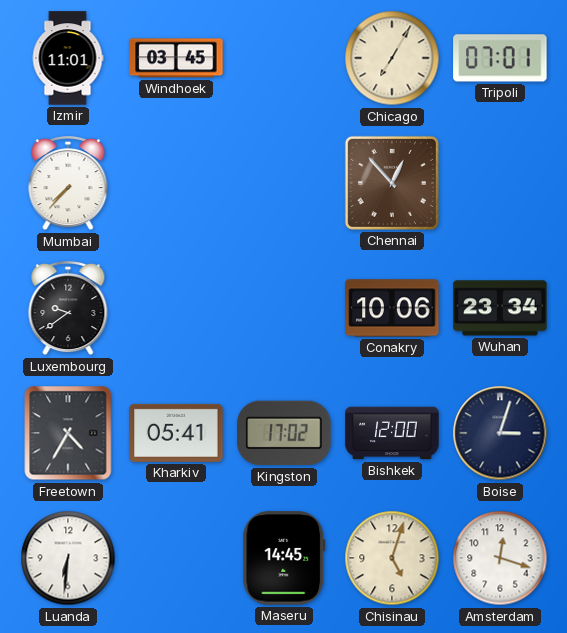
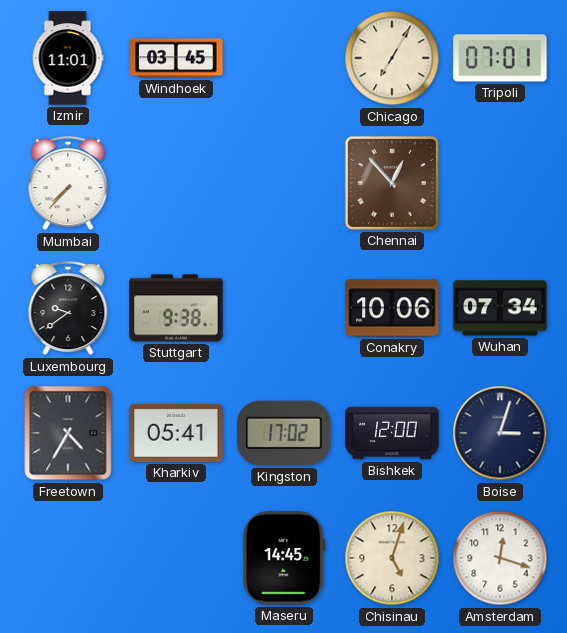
Stuttgart: none -> 9:38
Wuhan: 23:34 -> 07:34
Luanda: 6:31 -> none
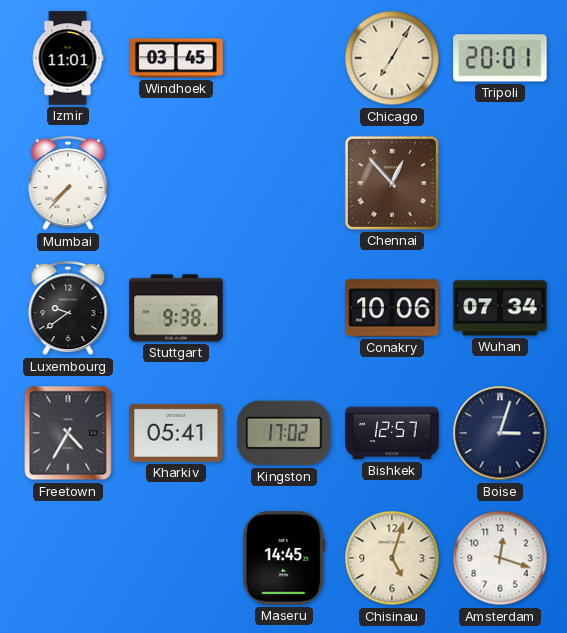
Tripoli: 07:01 -> 20:01
Bishkek: 12:00 -> 12:57
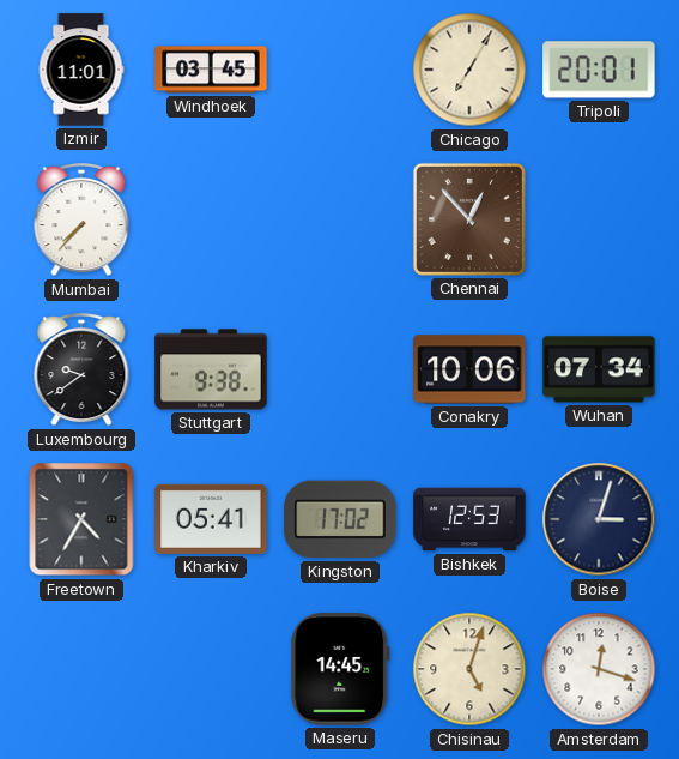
Bishkek: 12:57 -> 12:53
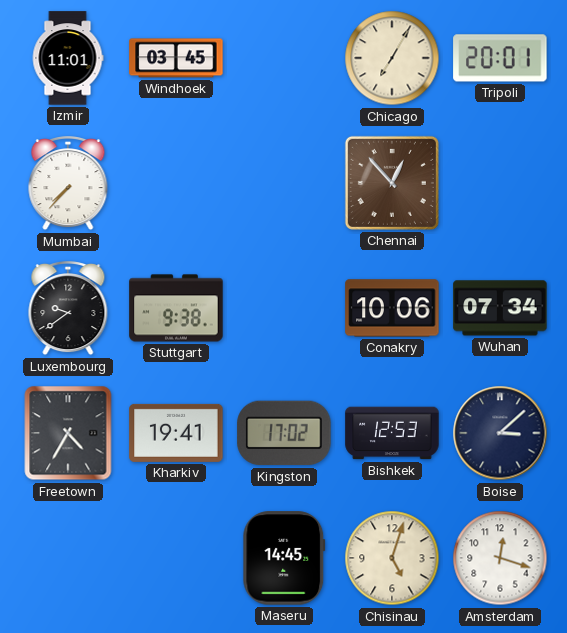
Kharkiv: 05:41 -> 19:41
Boise: 3:03 -> 3:08
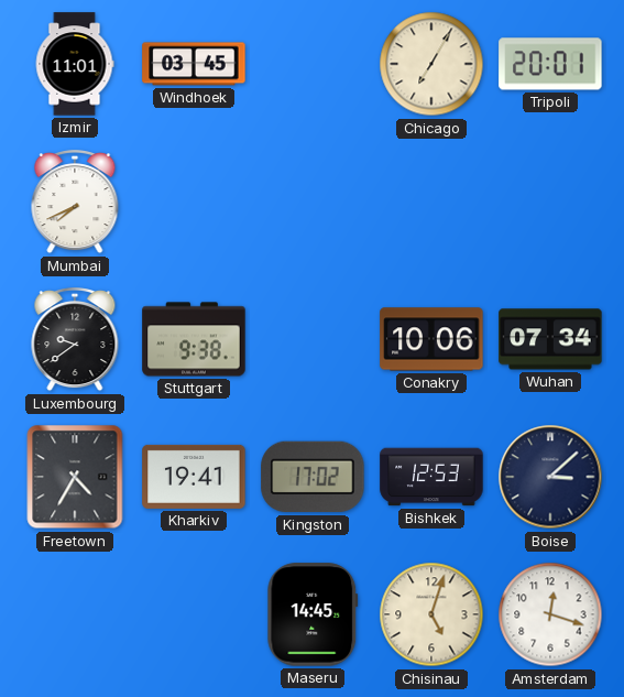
Mumbai: 7:37 -> 7:41
Chennai: 12:53 -> none
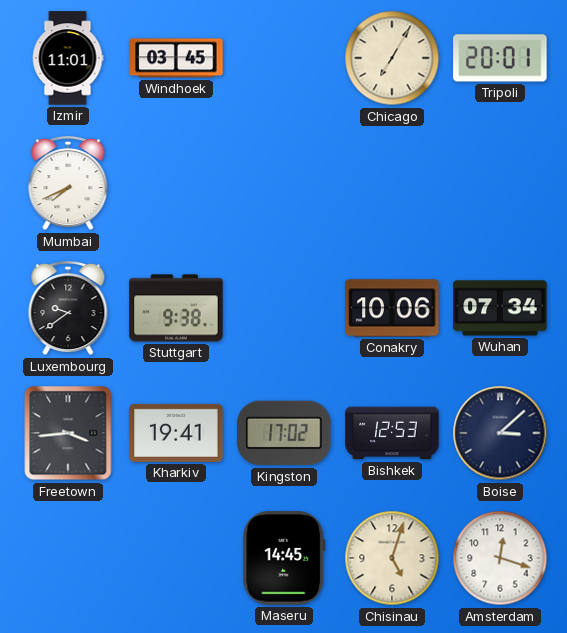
Freetown: 4:35 -> 3:44
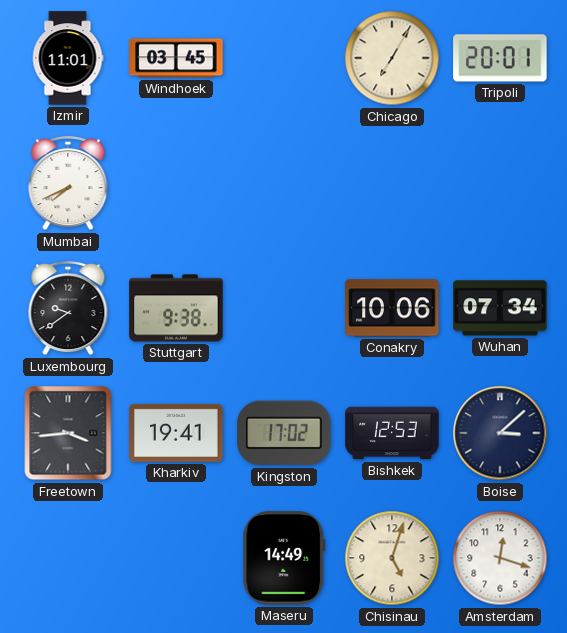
Maseru: 14:45 -> 14:49
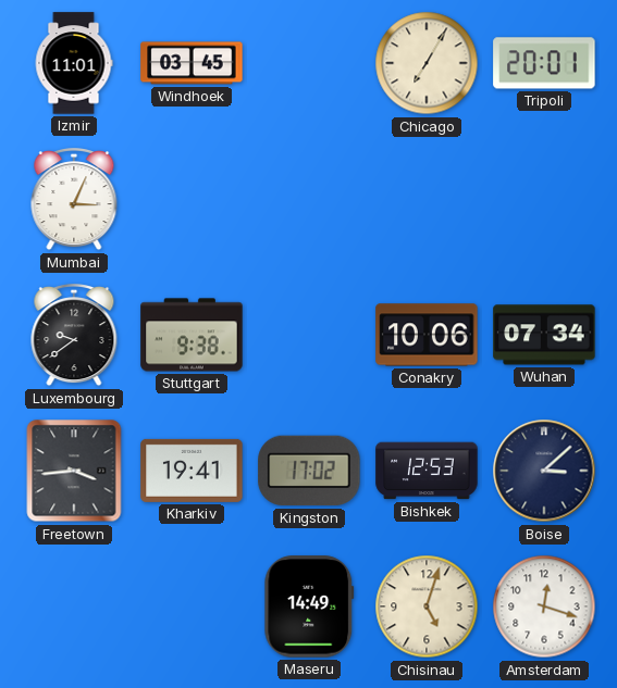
Mumbai: 7:41 -> 3:04
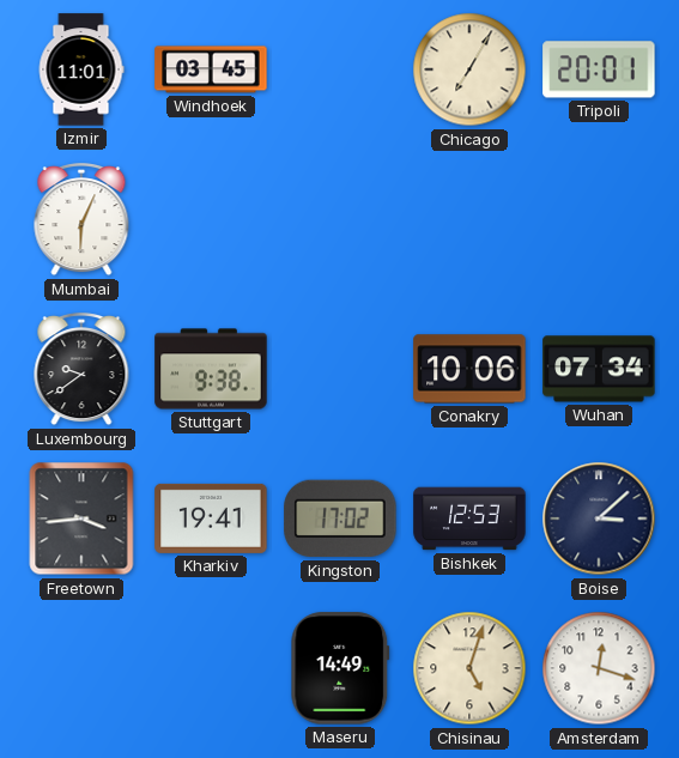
Mumbai: 3:04 -> 6:04
